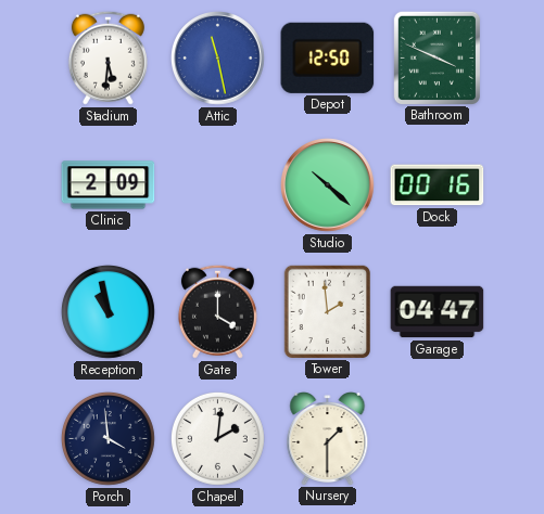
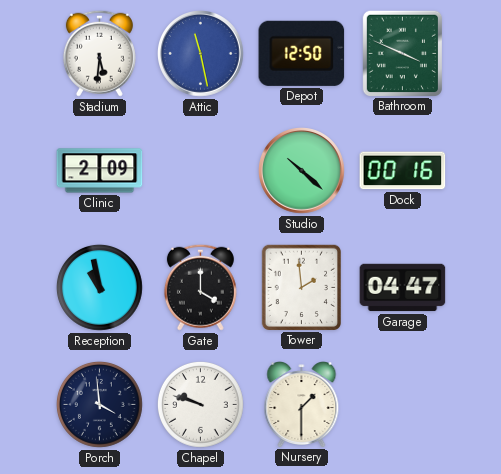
Chapel: 2:01 -> 9:48
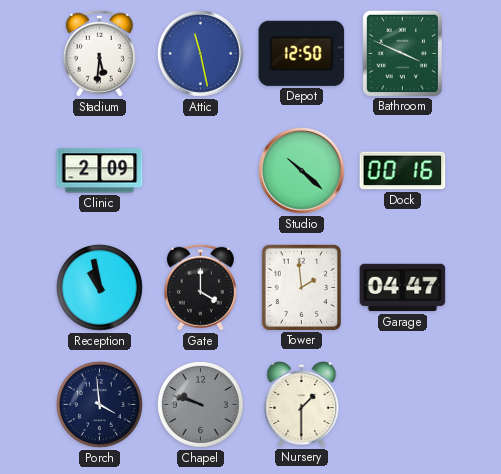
Chapel dial: white -> grey
